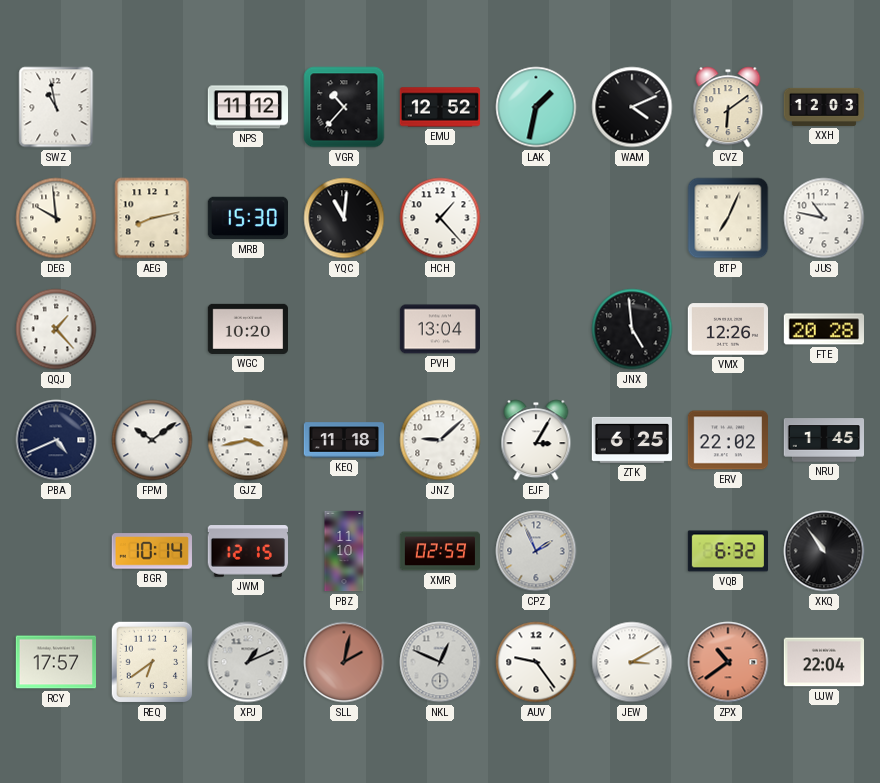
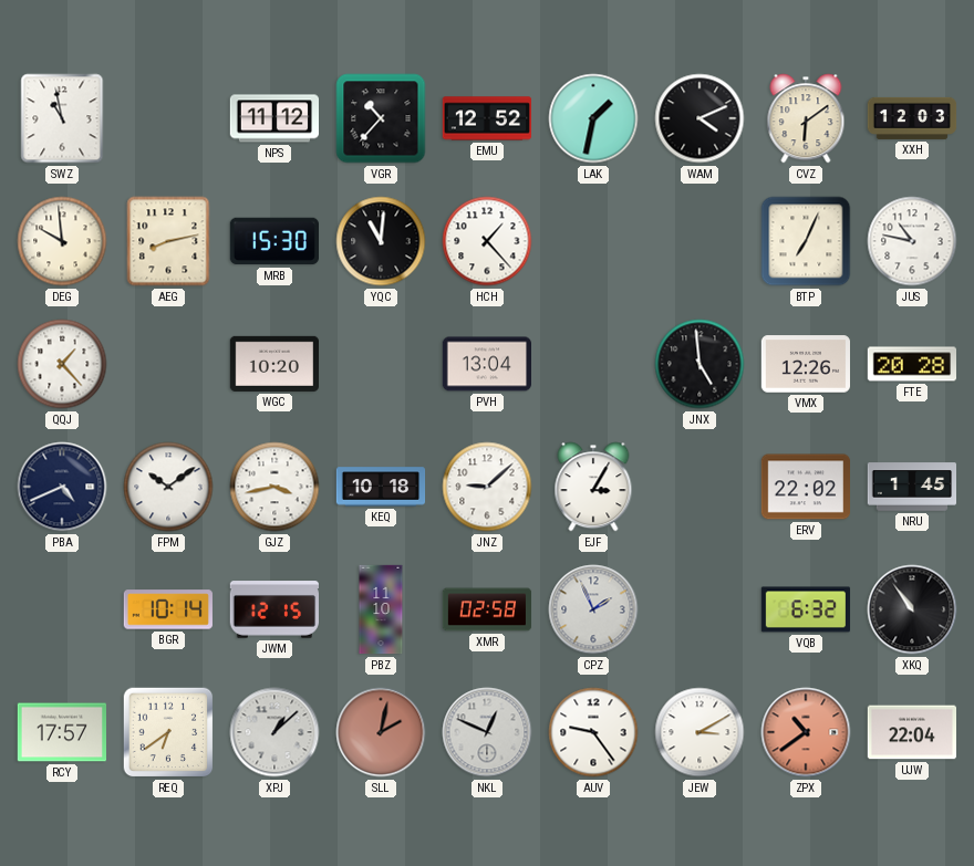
KEQ: 11:18 -> 10:18
ZTK: 6:25 -> none
XMR: 02:59 -> 02:58
XPJ: 1:11 -> 1:08
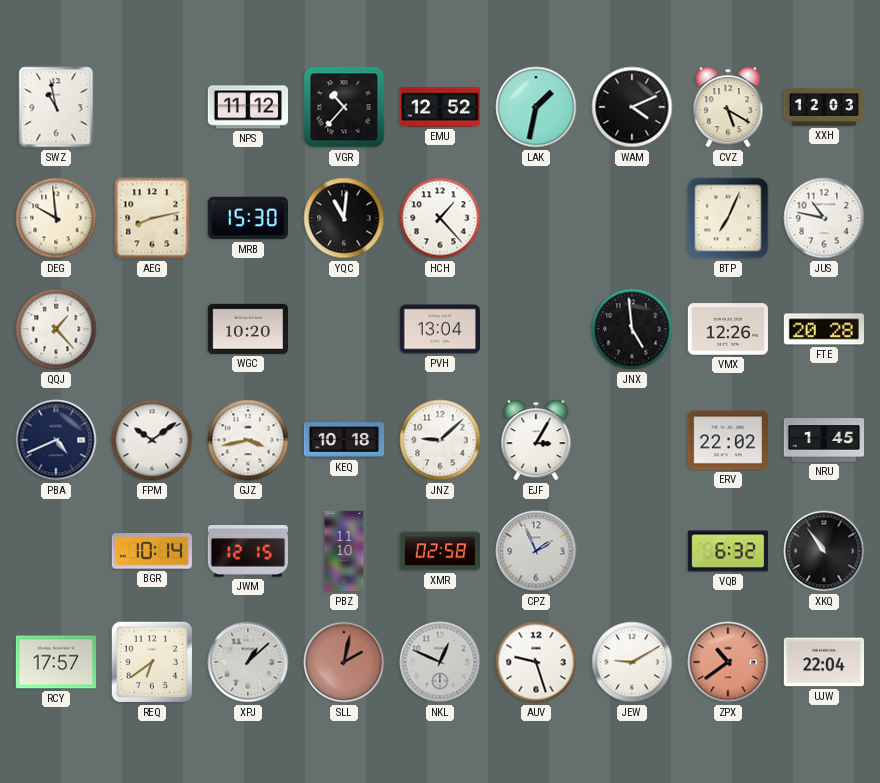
CVZ: 6:09 -> 5:20
AUV: 9:24 -> 9:27
JEW: 3:10 -> 9:10
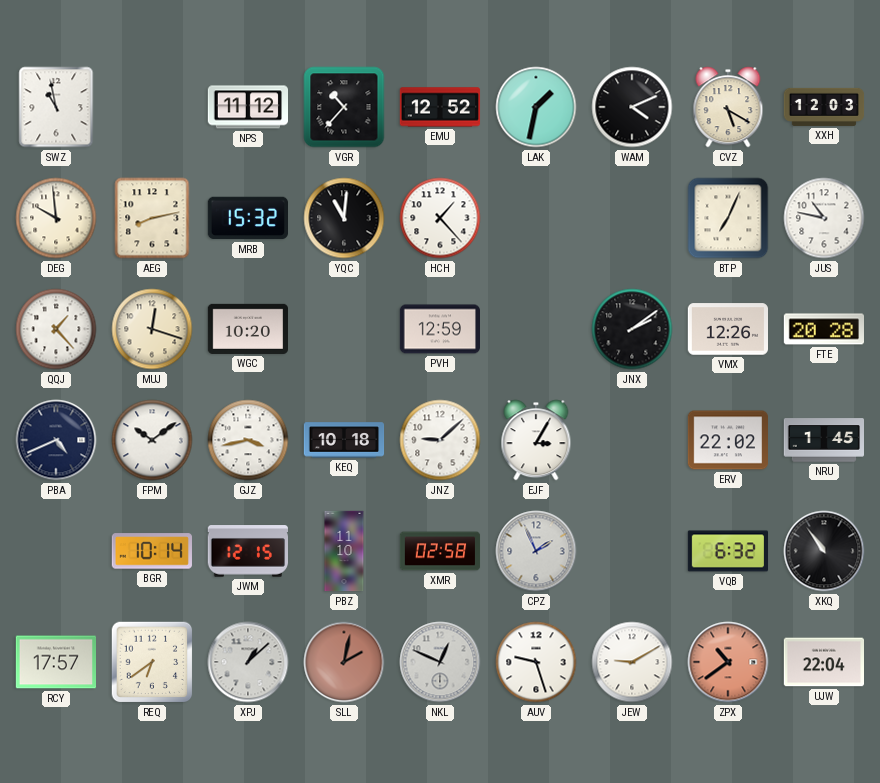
MRB: 15:30 -> 15:32
MUJ: none -> 12:18
PVH: 13:04 -> 12:59
JNX: 4:59 -> 2:09
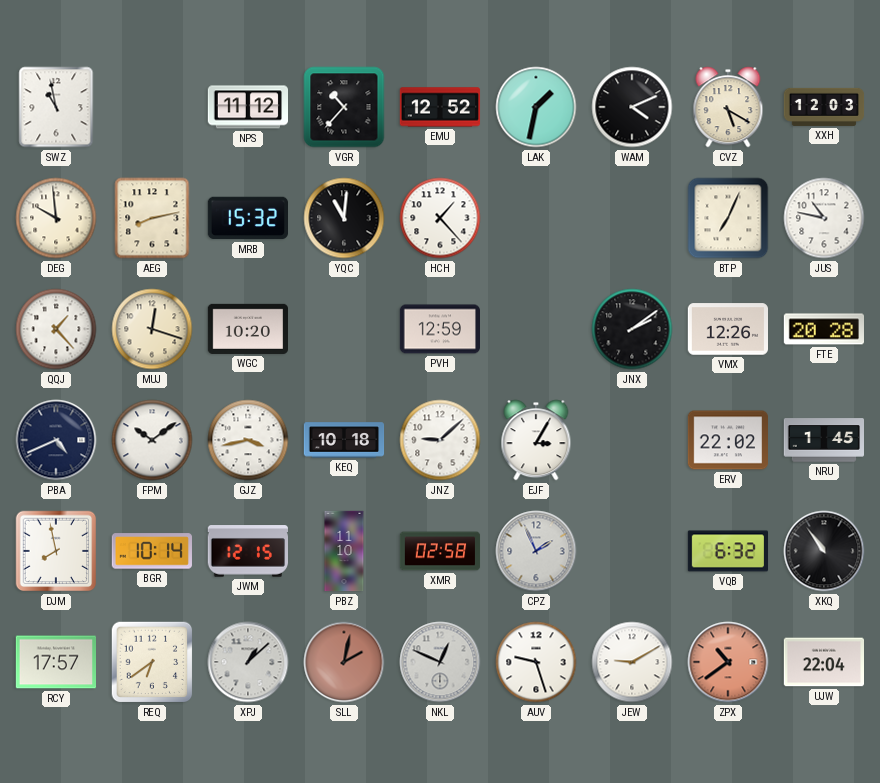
DJM: none -> 7:58
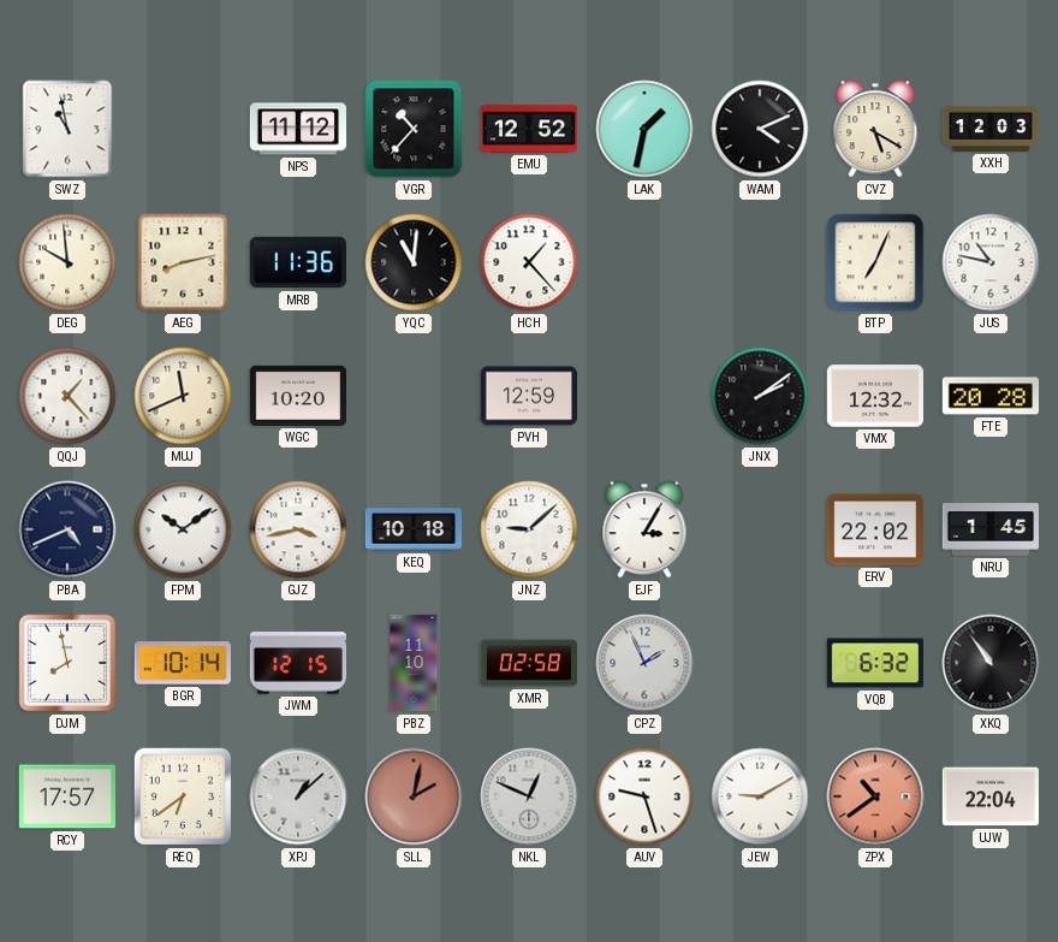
MRB: 15:32 -> 11:36
MUJ: 12:18 -> 11:41
VMX: 12:26 -> 12:32
